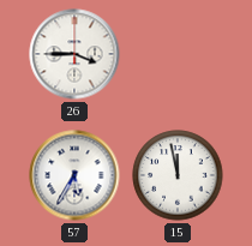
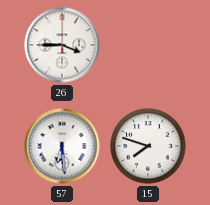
57: 5:35 -> 6:29
15: 11:58 -> 7:48
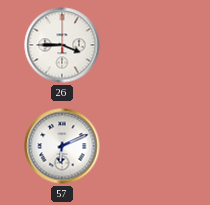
57: 6:29 -> 6:11
15: 7:48 -> none
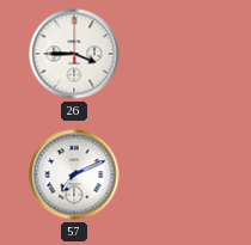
57: 6:11 -> 7:11
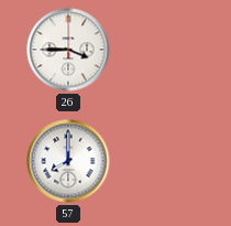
57: 7:11 -> 8:00
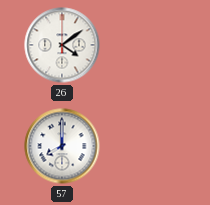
26: 3:45 -> 4:09
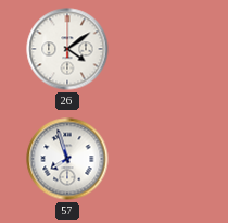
57: 8:00 -> 7:57
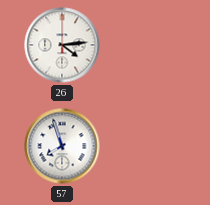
26: 4:09 -> 4:14
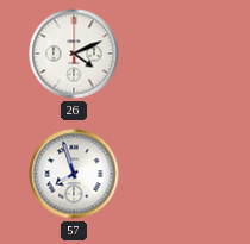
26: 4:14 -> 4:11
